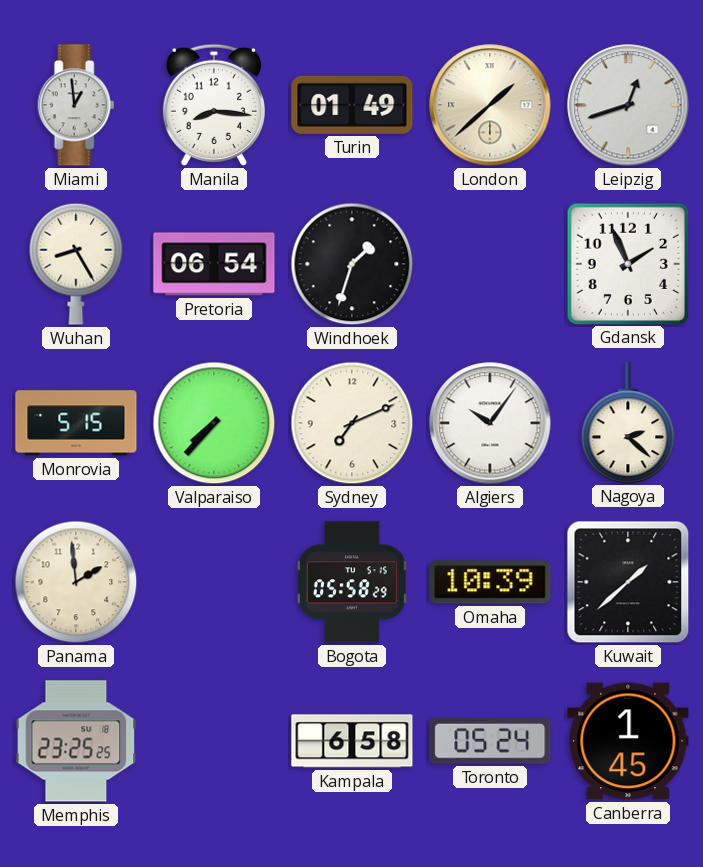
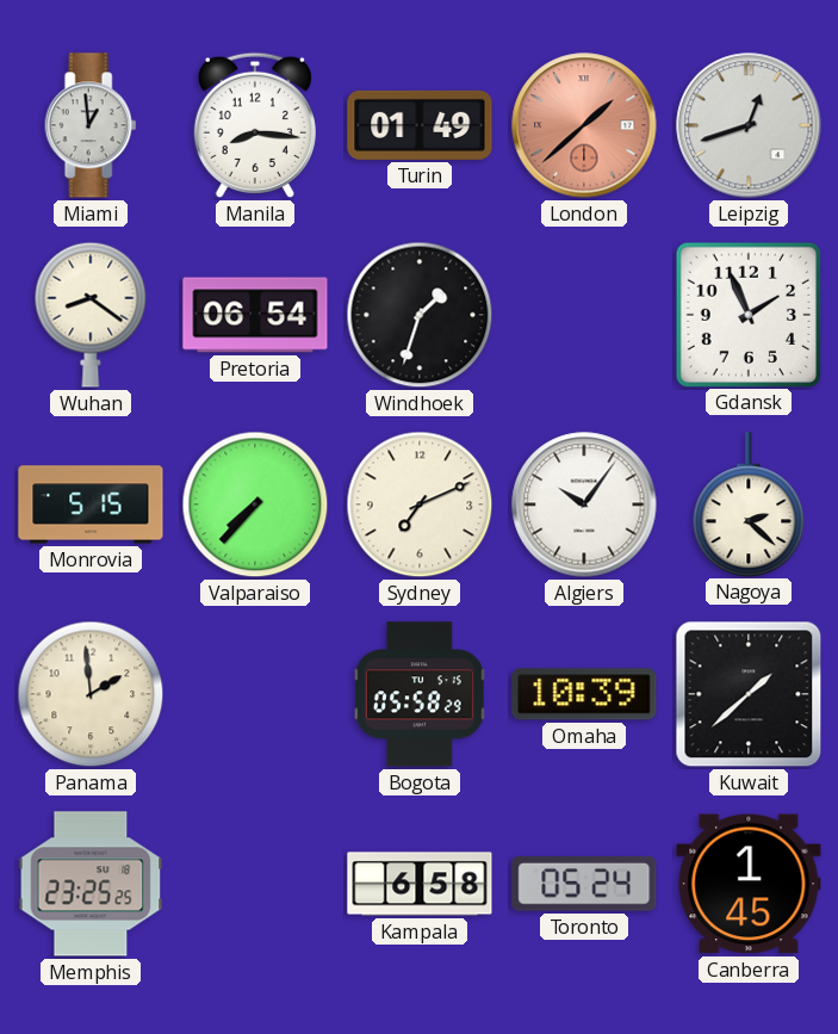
London dial: cream -> salmon
Wuhan: 8:25 -> 8:21
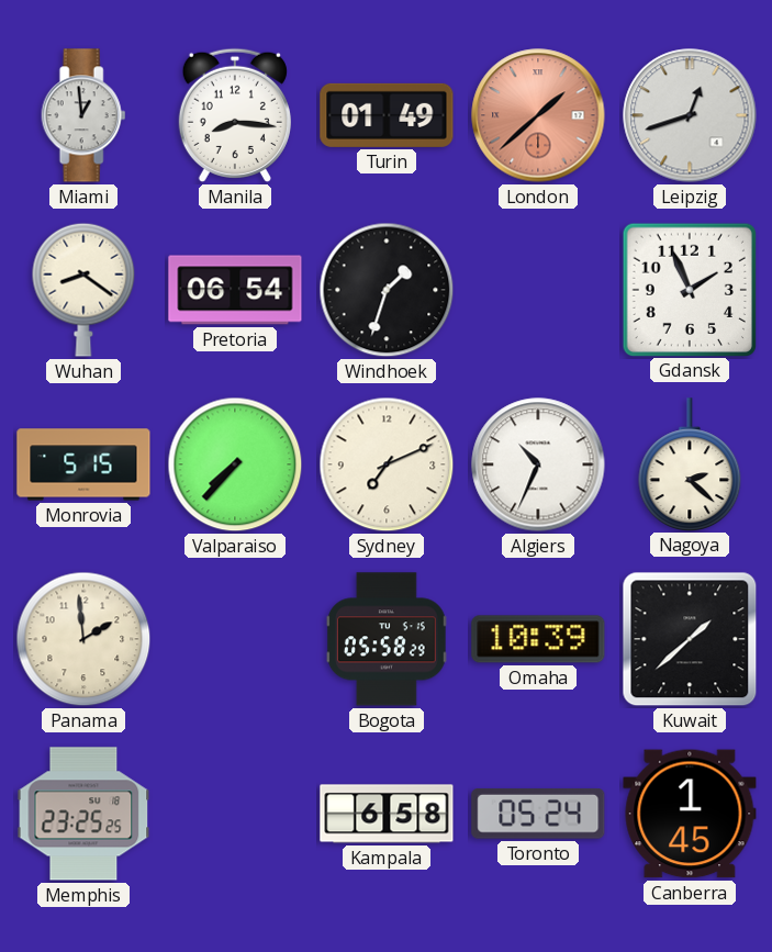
Algiers: 10:06 -> 10:34
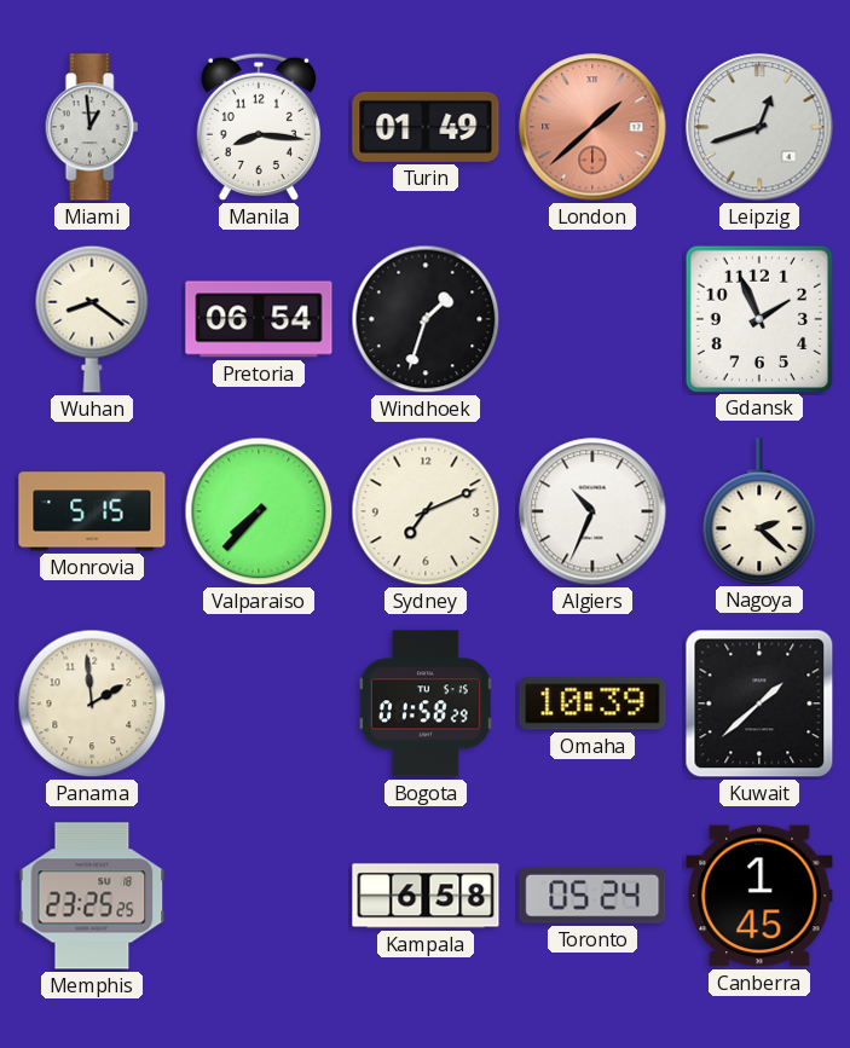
Bogota: 05:58 -> 01:58
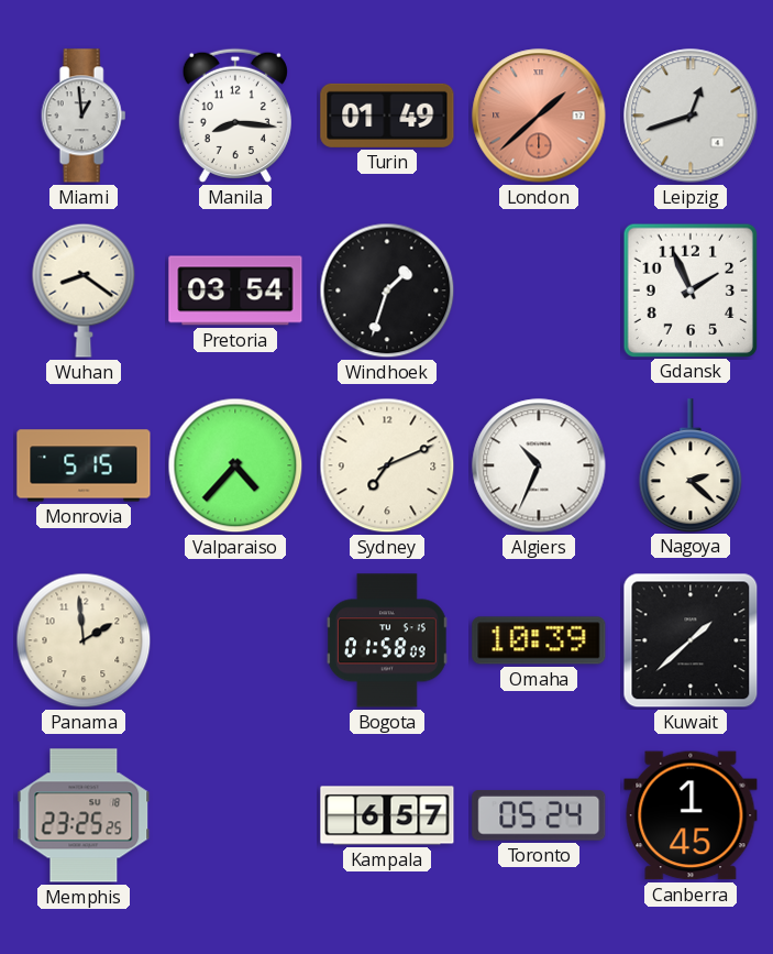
Pretoria: 06:54 -> 03:54
Valparaiso: 7:37 -> 4:37
Bogota: 01:58:29 -> 01:58:09
Kampala: 6:58 -> 6:57
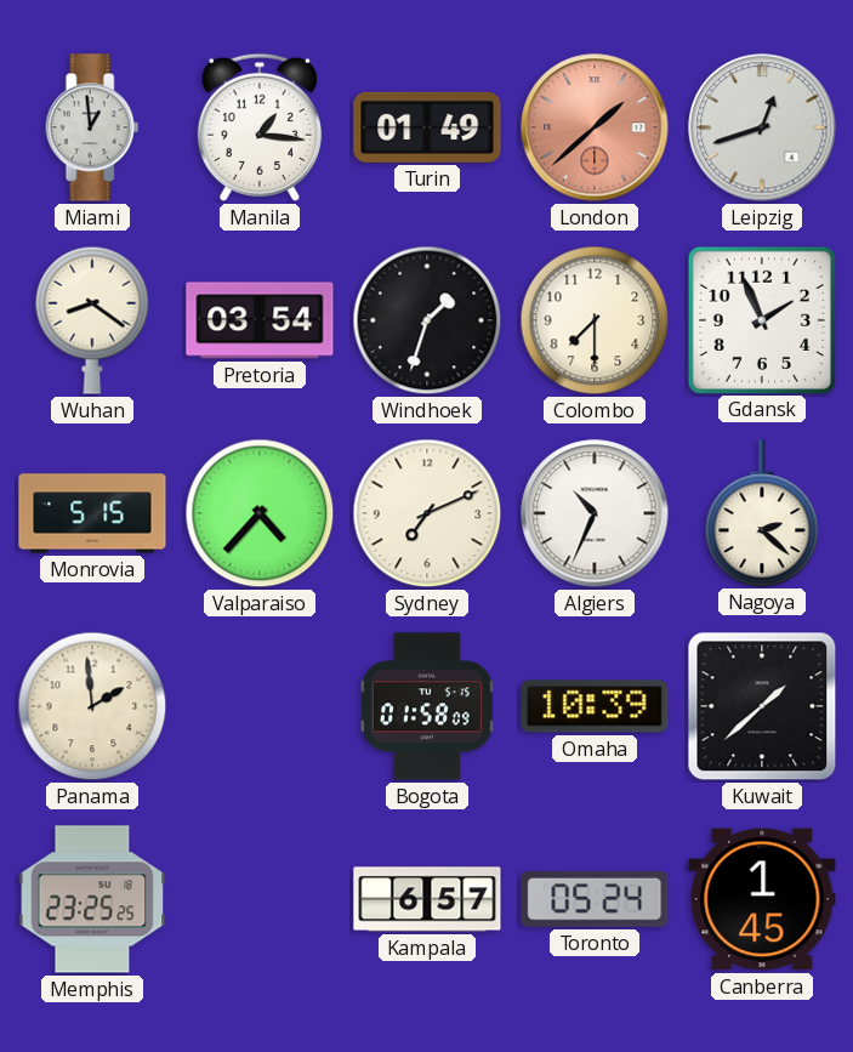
Manila: 8:16 -> 1:16
Colombo: none -> 7:30
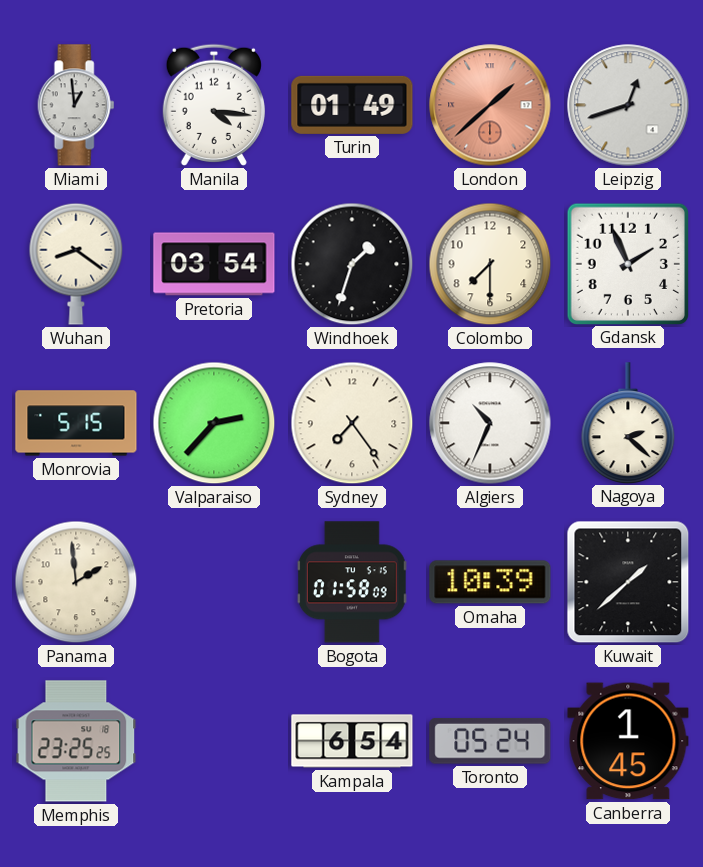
Manila: 1:16 -> 4:16
Valparaiso: 4:37 -> 2:37
Sydney: 7:11 -> 7:24
Kampala: 6:57 -> 6:54
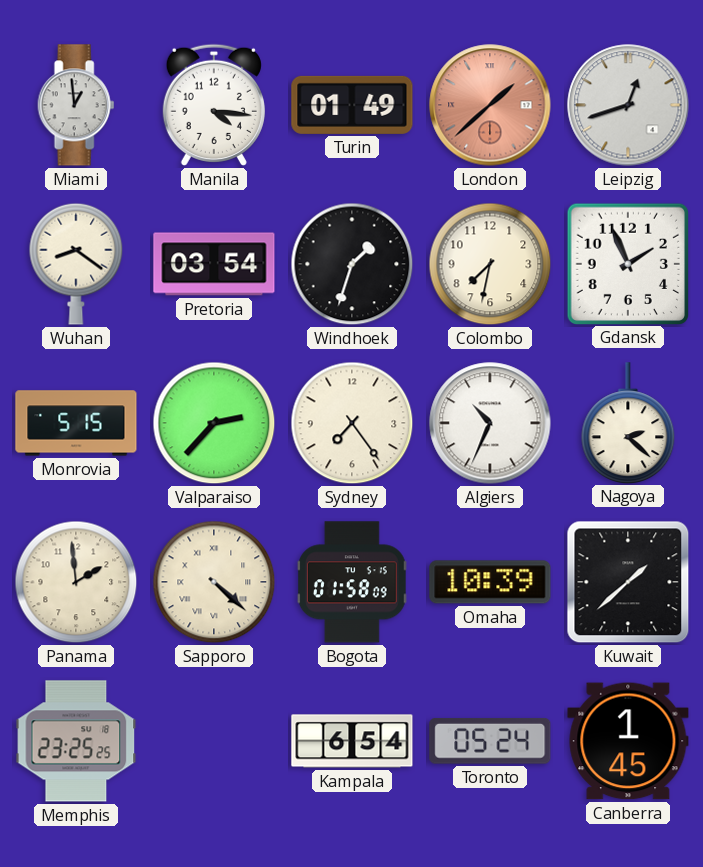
Colombo: 7:30 -> 7:32
Sapporo: none -> 4:22
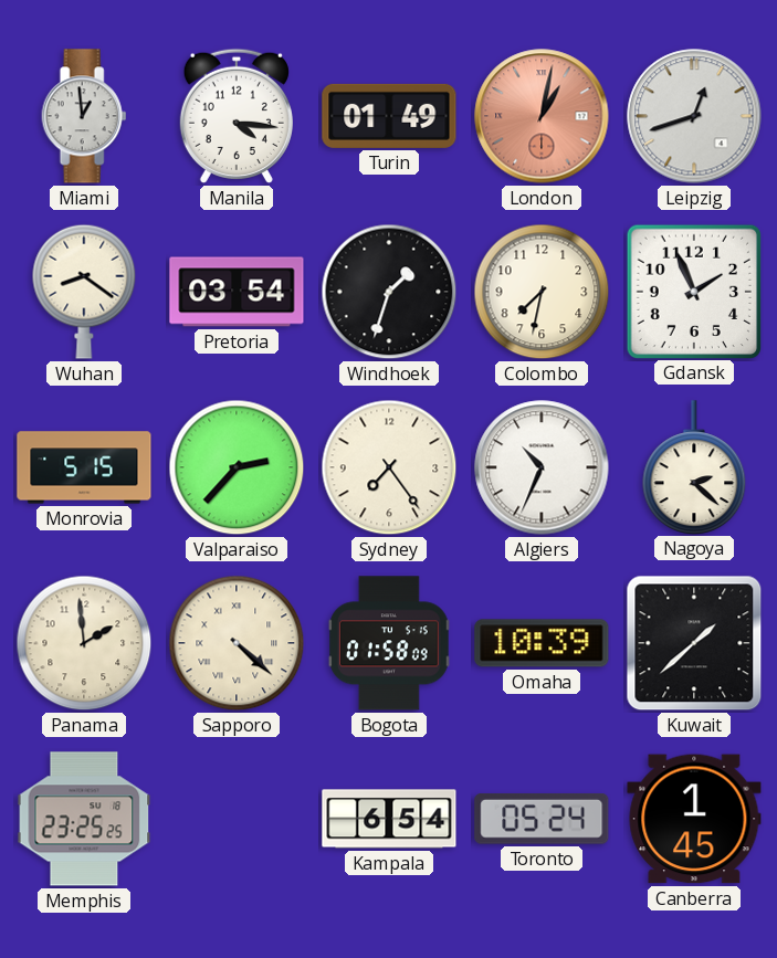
London: 1:38 -> 1:02
